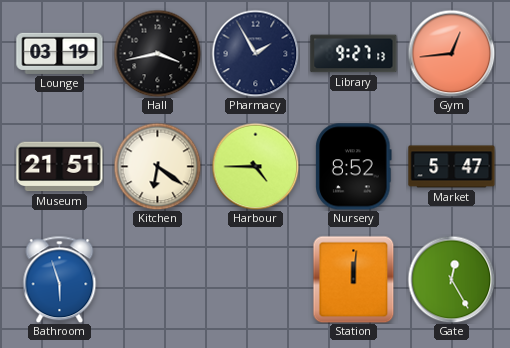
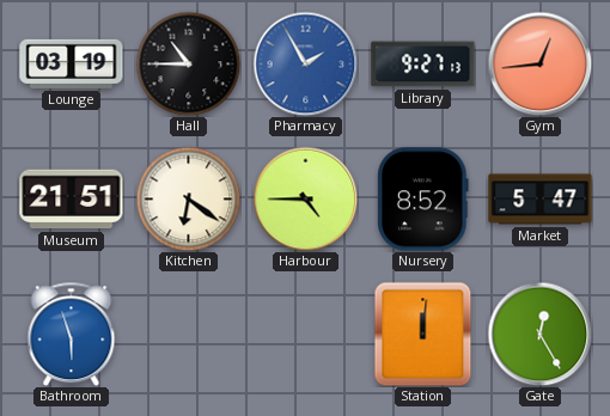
Hall: 3:43 -> 10:45
Pharmacy dial: navy -> blue
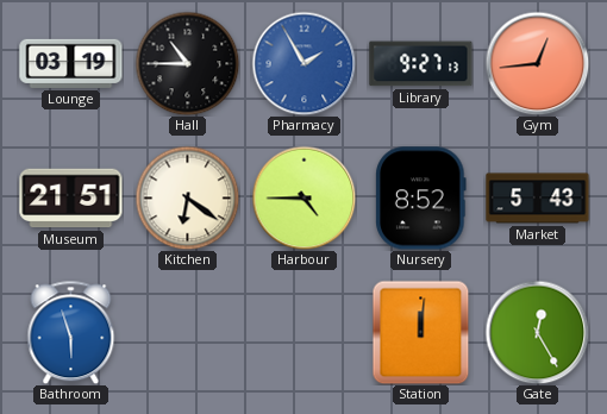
Market: 5:47 -> 5:43
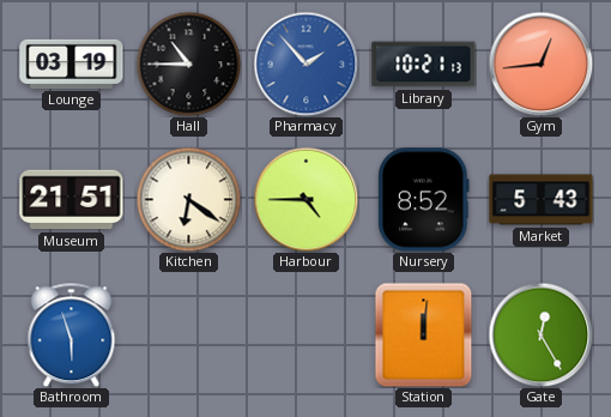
Pharmacy: 1:55 -> 1:53
Library: 9:27 -> 10:21
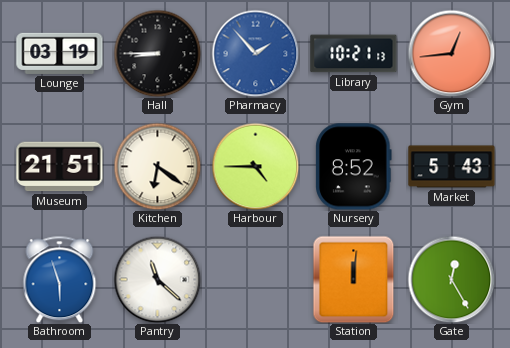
Hall: 10:45 -> 8:45
Pantry: none -> 11:22
